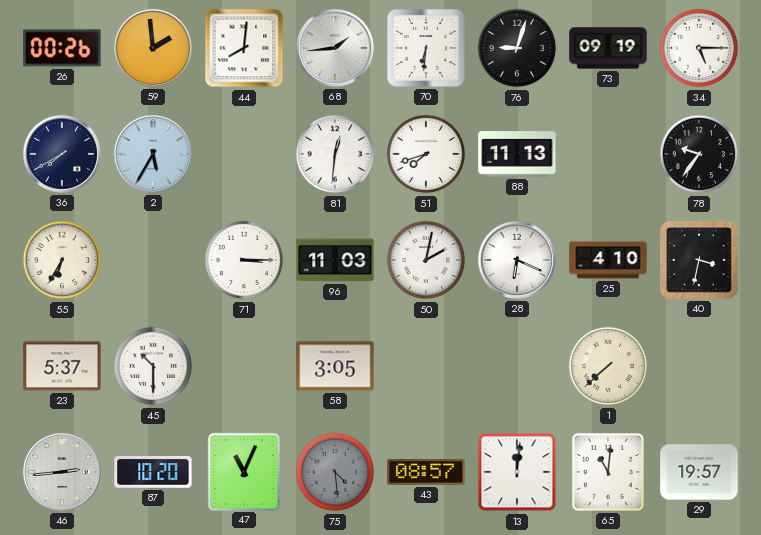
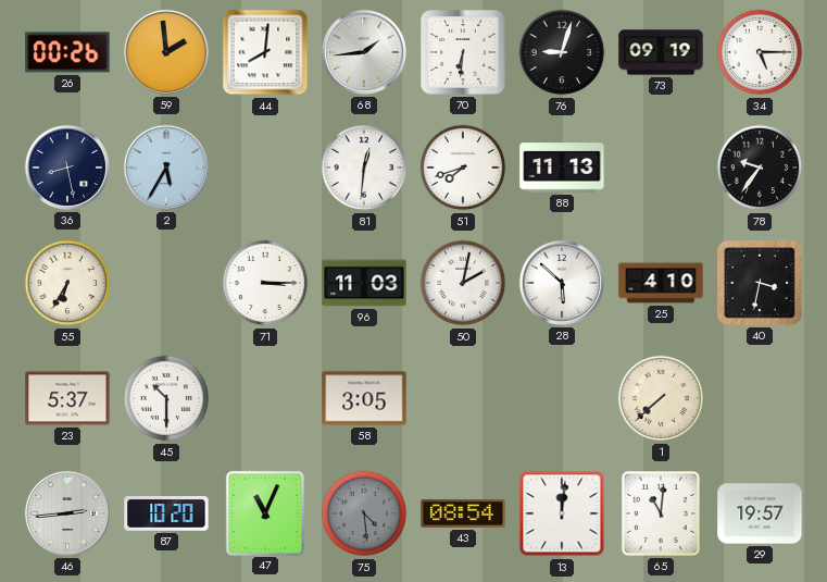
36: 7:40 -> 8:28
28: 6:19 -> 5:52
43: 08:57 -> 08:54
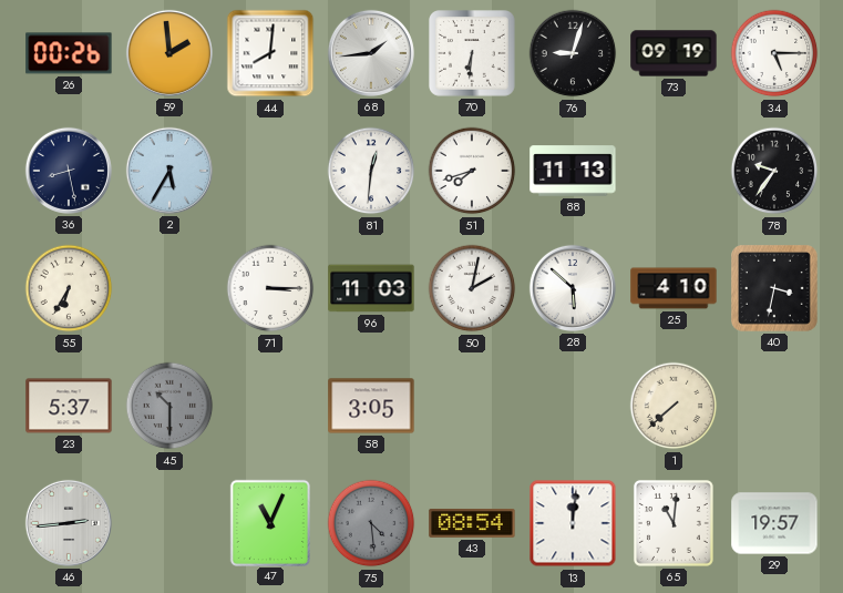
45 dial: white -> grey
87: 10:20 -> none
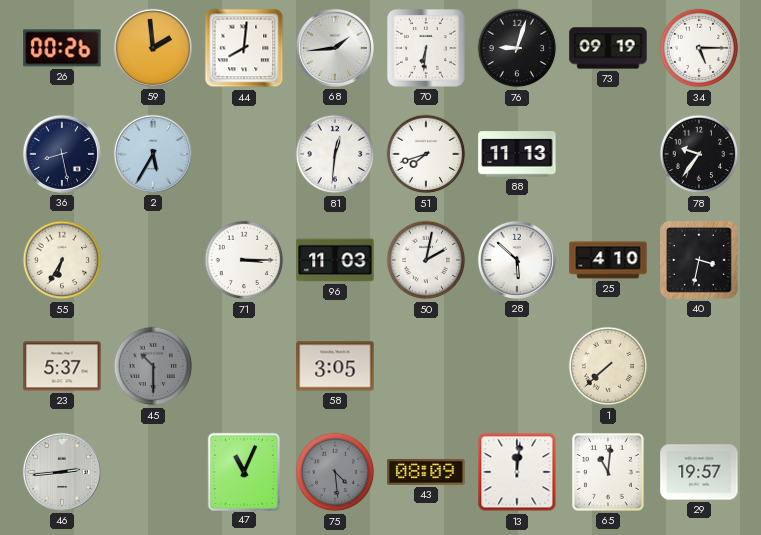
43: 08:54 -> 08:09
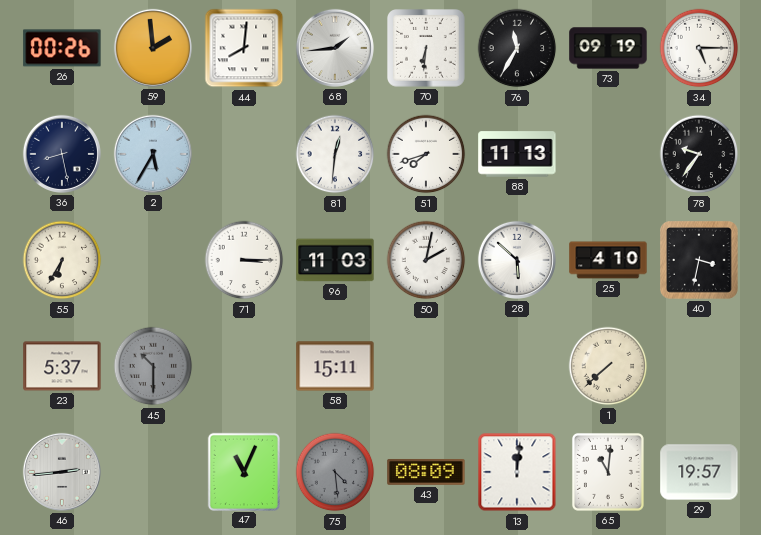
76: 9:03 -> 11:35
58: 3:05 -> 15:11
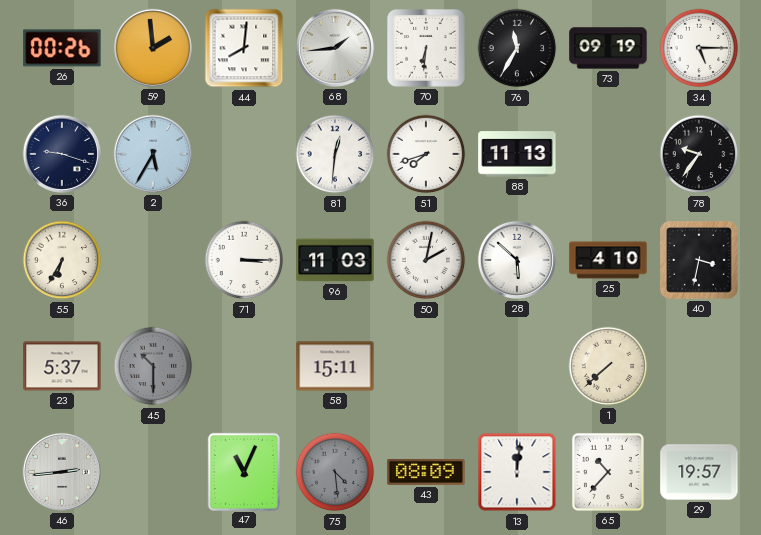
36: 8:28 -> 9:18
65: 11:01 -> 10:37
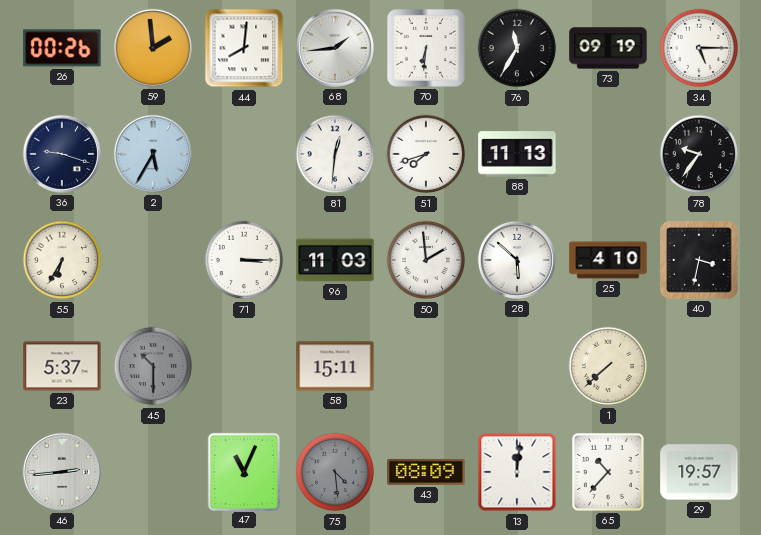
50: 2:02 -> 1:59
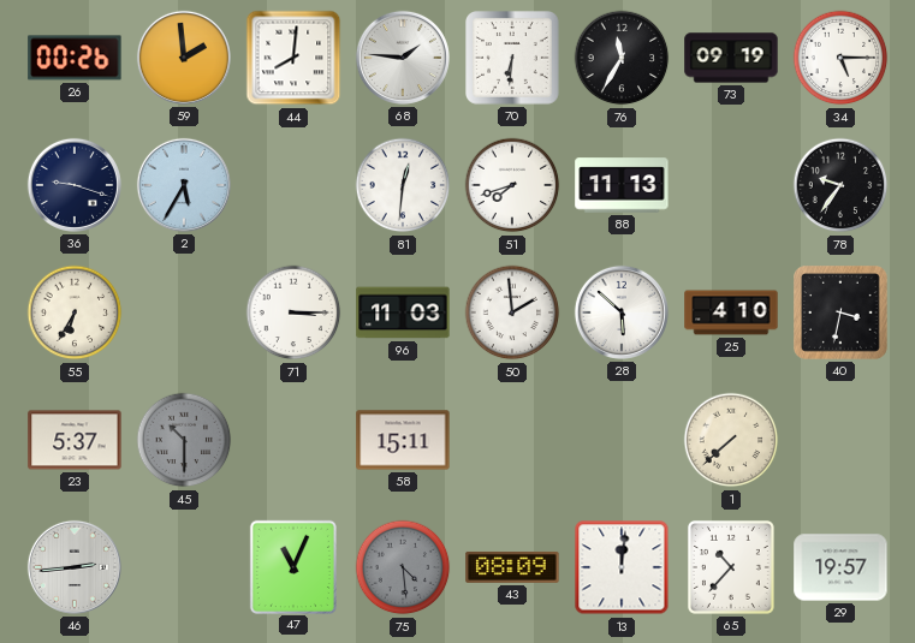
68: 1:44 -> 1:46
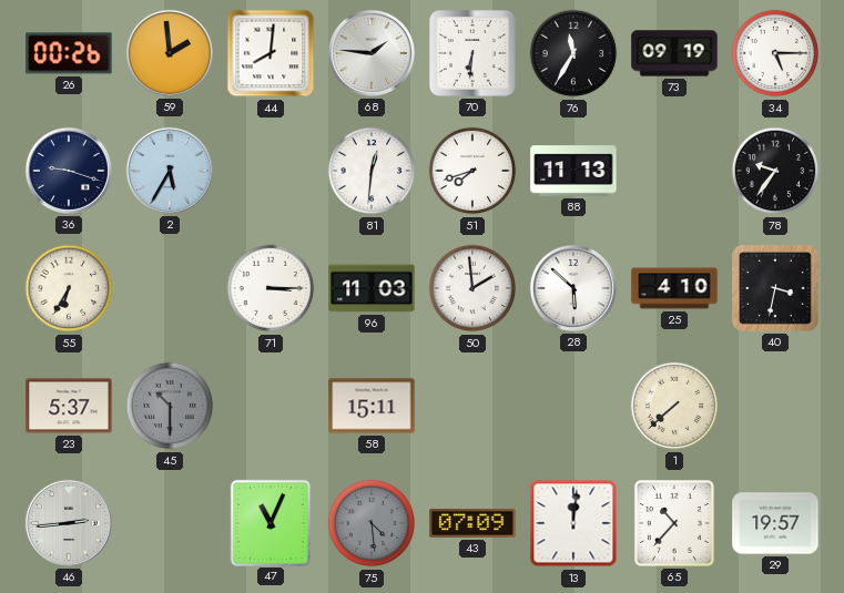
43: 08:09 -> 07:09
